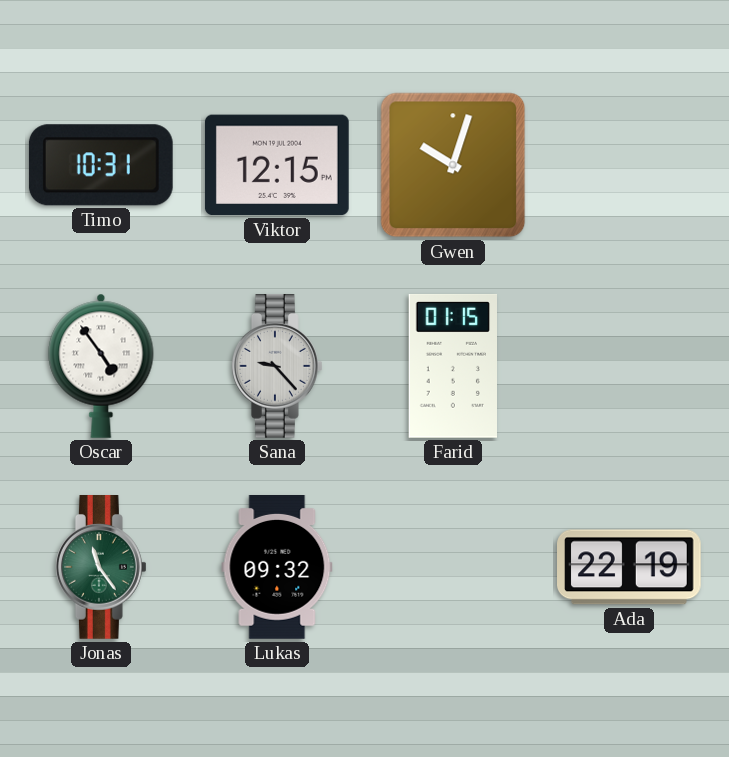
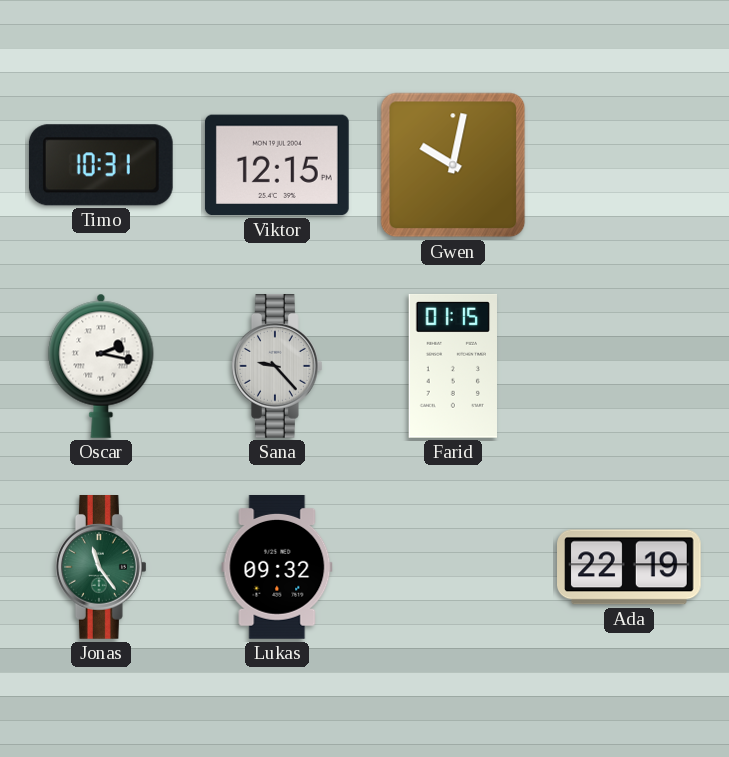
Gwen: 10:03 -> 10:02
Oscar: 4:54 -> 2:17
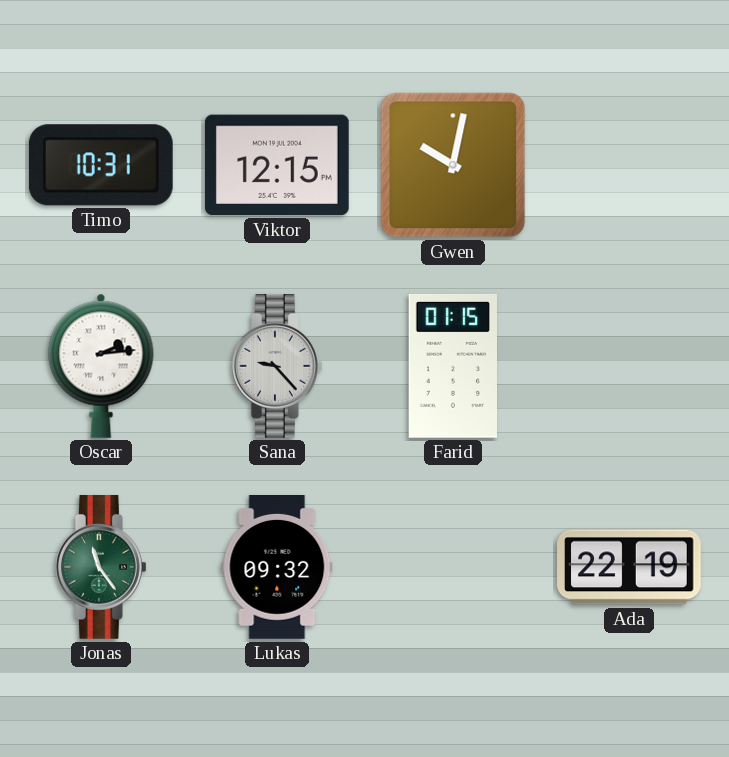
Oscar: 2:17 -> 2:14
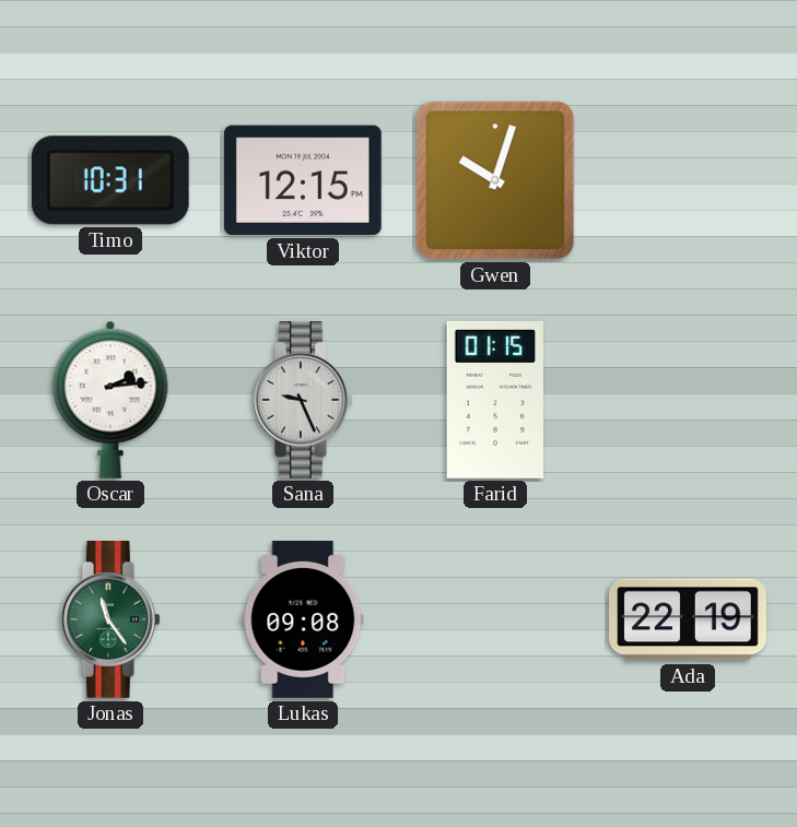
Gwen: 10:02 -> 10:03
Sana: 9:23 -> 9:26
Lukas: 09:32 -> 09:08
